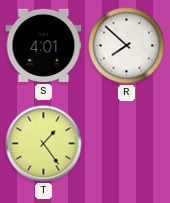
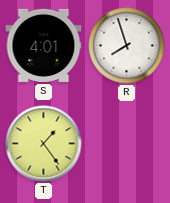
R: 7:52 -> 7:57
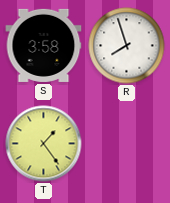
S: 4:01 -> 3:58
